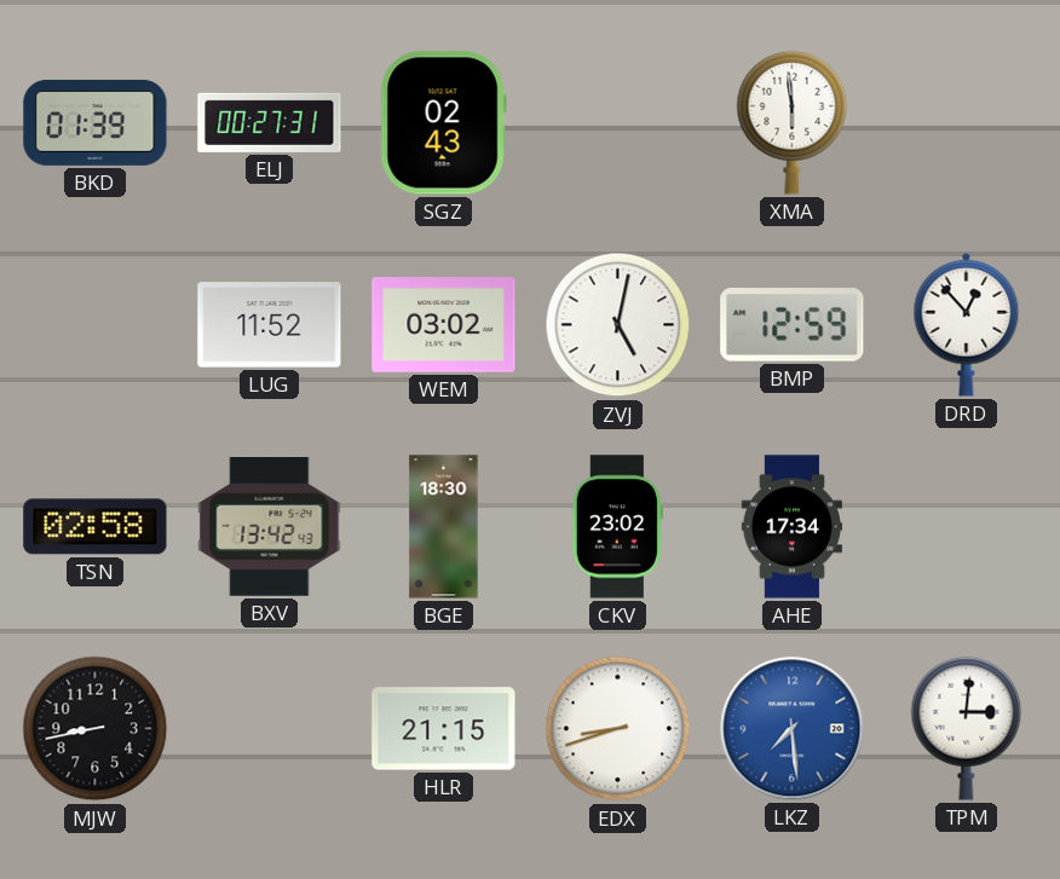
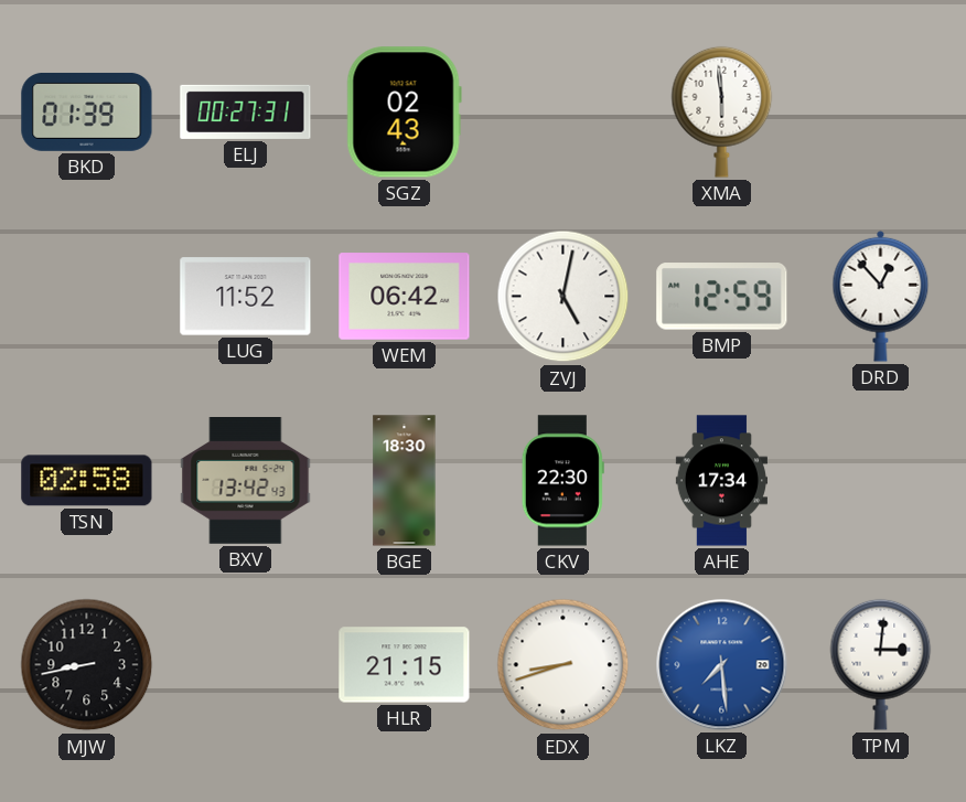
WEM: 03:02 -> 06:42
CKV: 23:02 -> 22:30
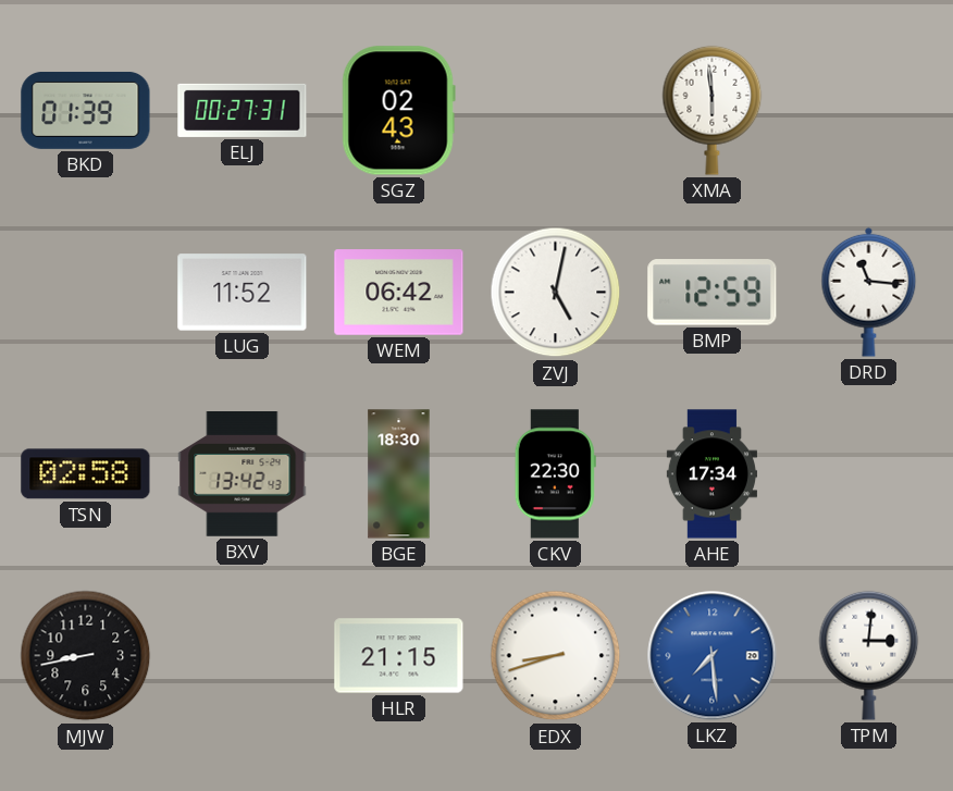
DRD: 12:53 -> 11:16
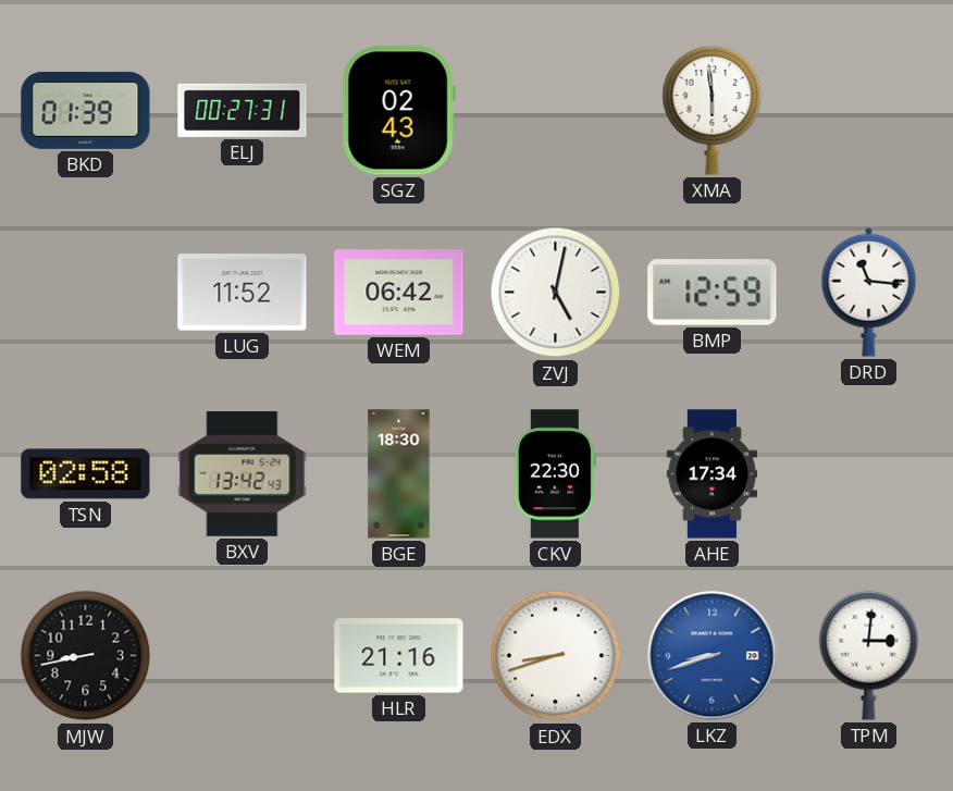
HLR: 21:15 -> 21:16
LKZ: 7:29 -> 8:42
